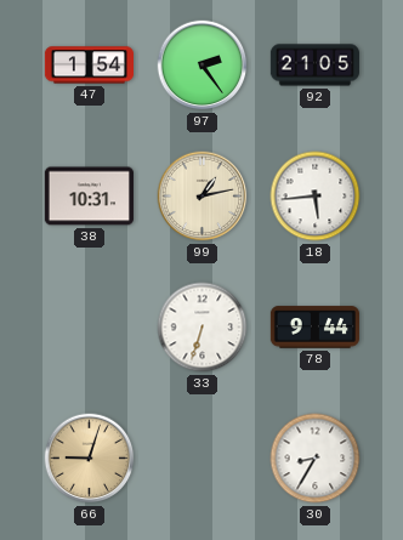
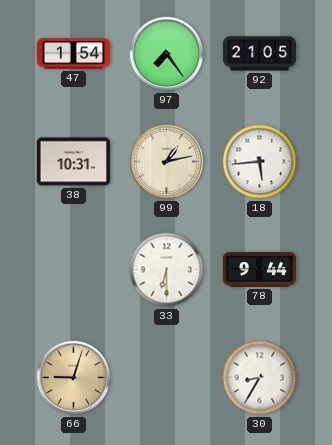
97: 2:24 -> 7:24
33: 6:33 -> 6:30
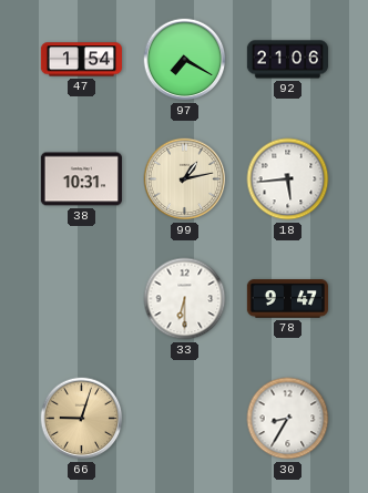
97: 7:24 -> 7:20
92: 21:05 -> 21:06
78: 9:44 -> 9:47
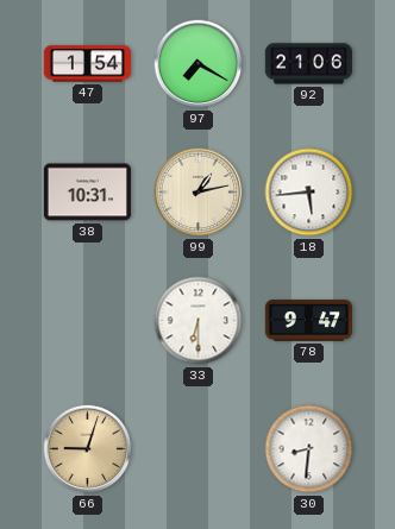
30: 8:35 -> 8:31
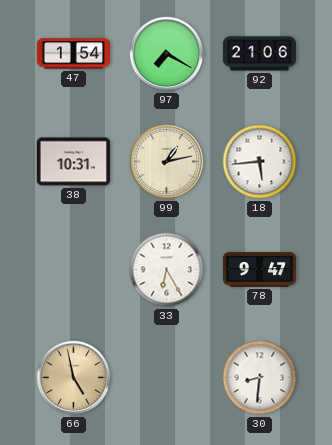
33: 6:30 -> 6:25
66: 9:03 -> 4:58
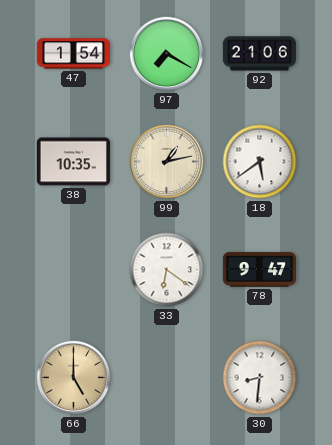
38: 10:31 -> 10:35
18: 5:44 -> 5:39
33: 6:25 -> 6:21
66: 4:58 -> 5:00
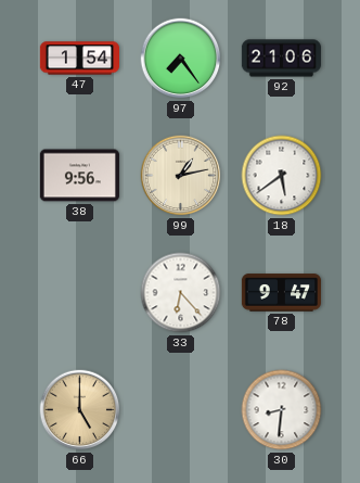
97: 7:20 -> 7:24
38: 10:35 -> 9:56
33: 6:21 -> 6:23
